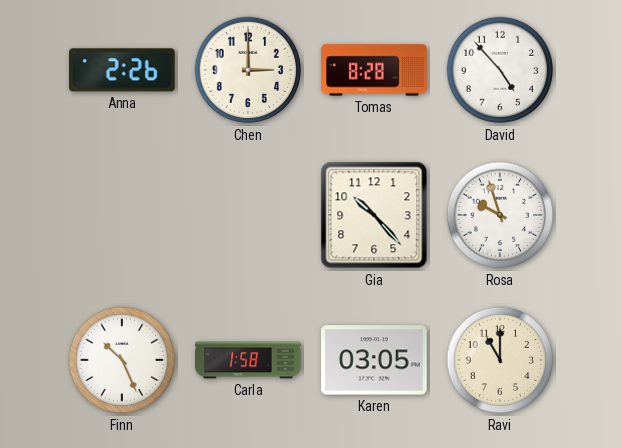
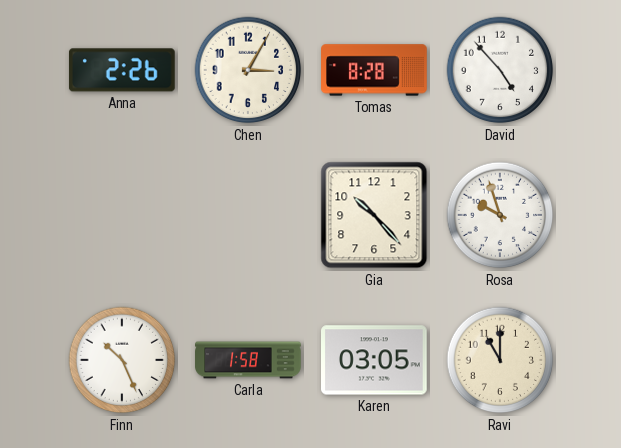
Chen: 3:00 -> 3:05
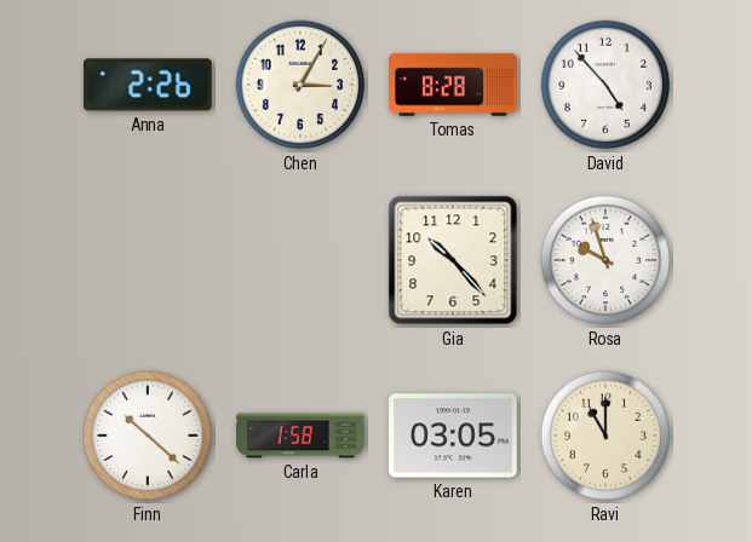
Finn: 10:26 -> 10:22
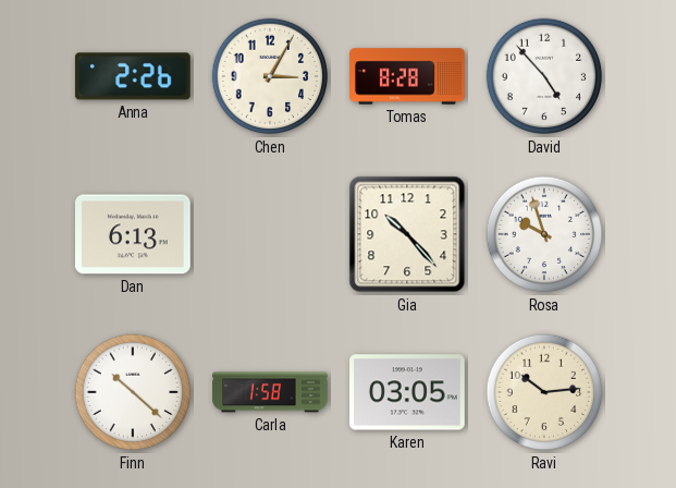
Dan: none -> 6:13
Ravi: 11:00 -> 10:14
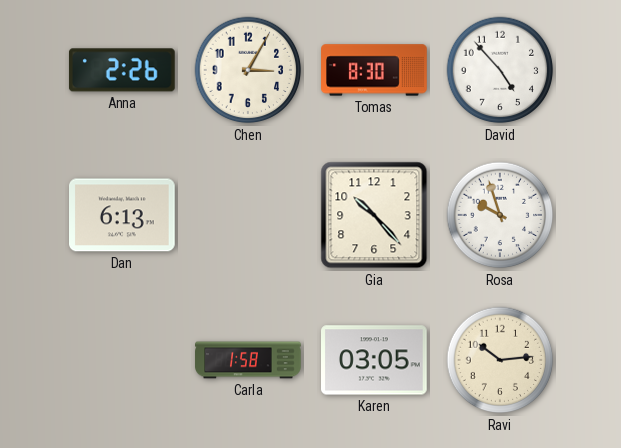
Tomas: 8:28 -> 8:30
Finn: 10:22 -> none
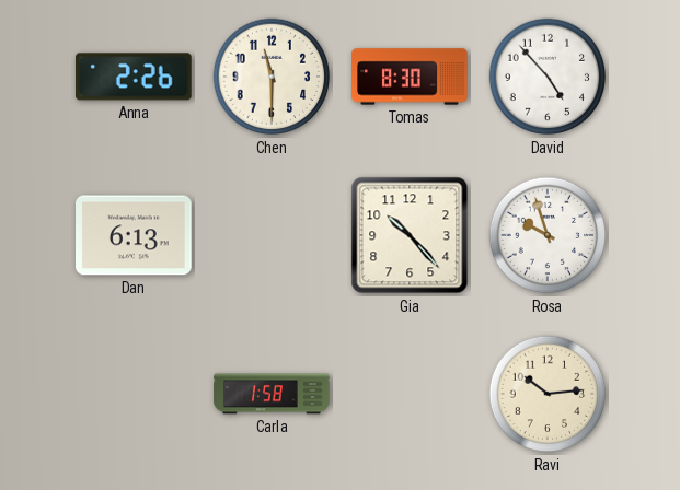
Chen: 3:05 -> 11:30
Karen: 03:05 -> none
